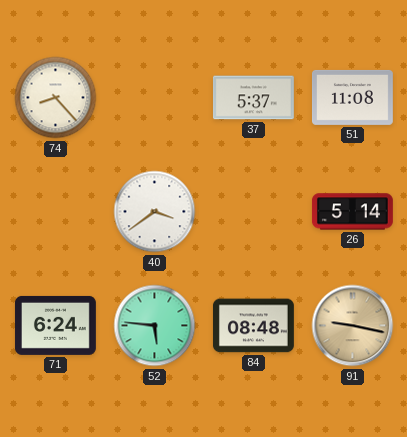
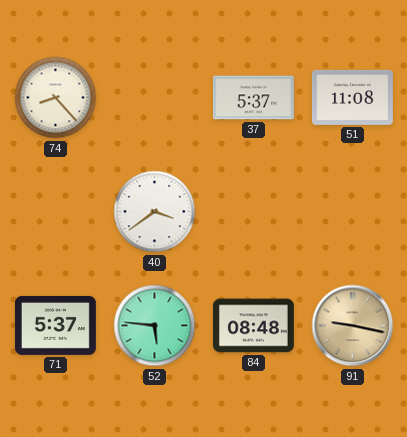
26: 5:14 -> none
71: 6:24 -> 5:37
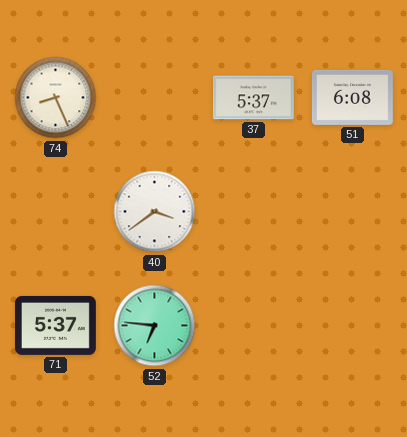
74: 8:23 -> 8:26
51: 11:08 -> 6:08
52: 5:46 -> 6:46
84: 08:48 -> none
91: 9:17 -> none
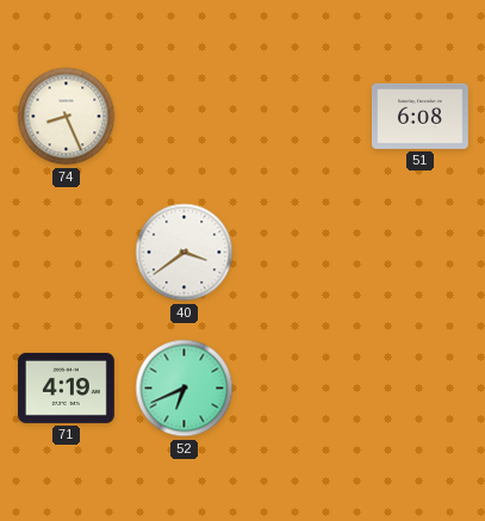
37: 5:37 -> none
71: 5:37 -> 4:19
52: 6:46 -> 6:41
